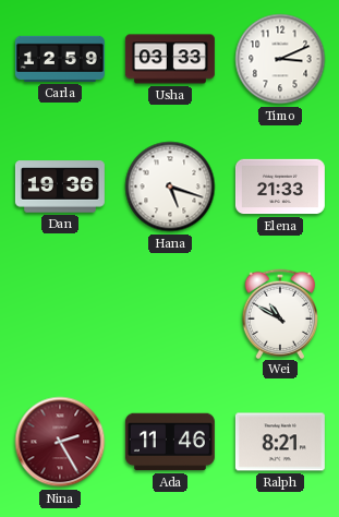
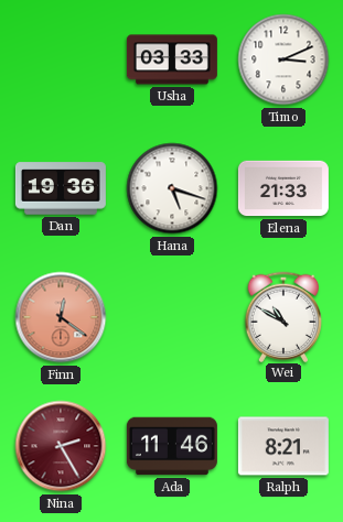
Carla: 12:59 -> none
Finn: none -> 12:21
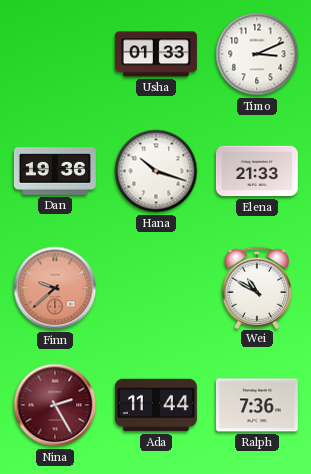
Usha: 03:33 -> 01:33
Hana: 5:18 -> 10:18
Finn: 12:21 -> 9:38
Ada: 11:46 -> 11:44
Ralph: 8:21 -> 7:36
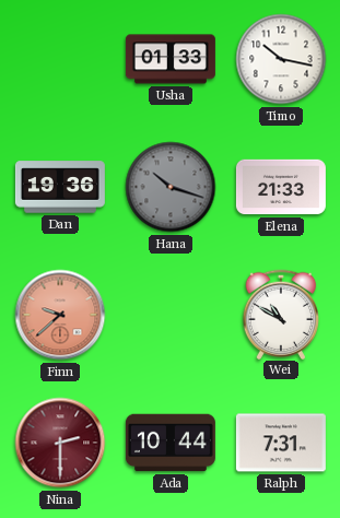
Timo: 3:11 -> 10:17
Hana dial: white -> grey
Nina: 2:25 -> 2:30
Ada: 11:44 -> 10:44
Ralph: 7:36 -> 7:31
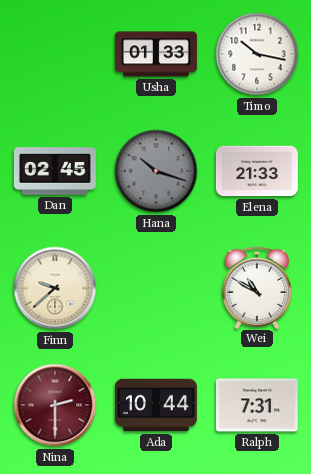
Dan: 19:36 -> 02:45
Finn dial: salmon -> cream
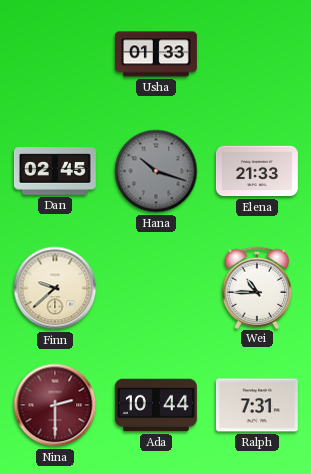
Timo: 10:17 -> none
Wei: 10:50 -> 10:45
